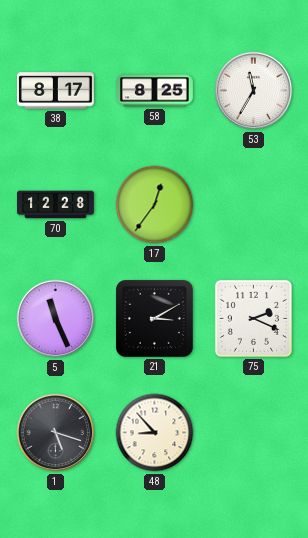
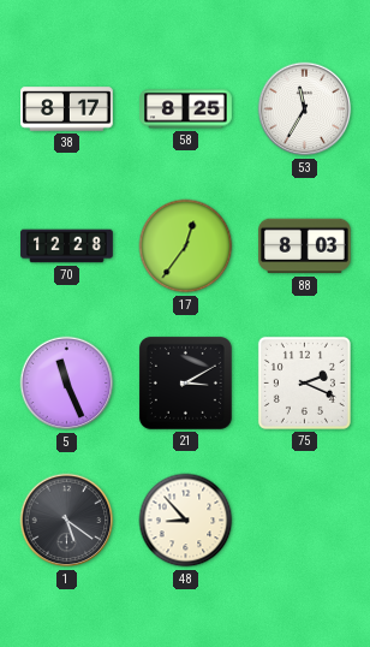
88: none -> 8:03
1: 5:18 -> 5:21
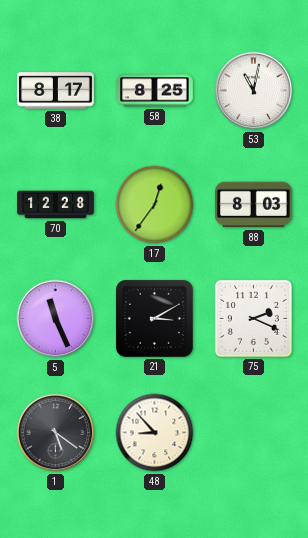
53: 11:35 -> 11:02
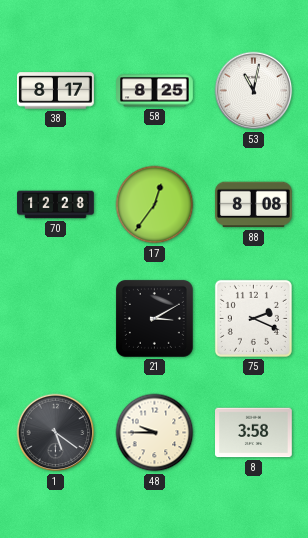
88: 8:03 -> 8:08
5: 11:26 -> none
48: 8:53 -> 9:45
8: none -> 3:58
